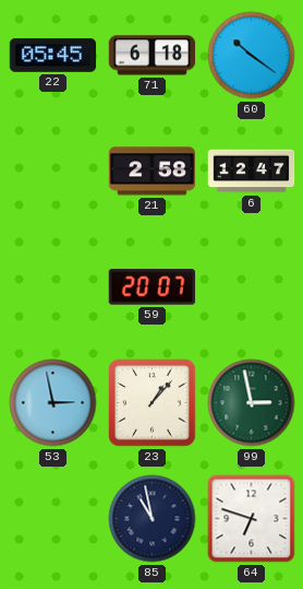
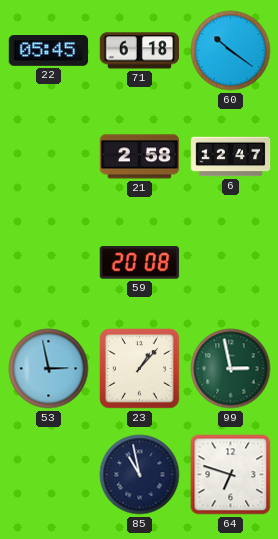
59: 20:07 -> 20:08
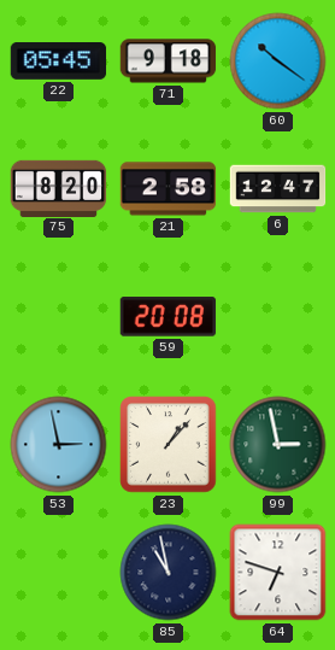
71: 6:18 -> 9:18
75: none -> 8:20
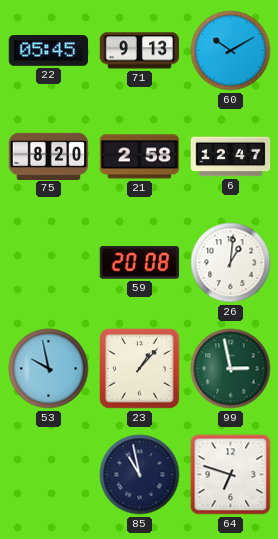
71: 9:18 -> 9:13
60: 10:21 -> 10:10
26: none -> 1:01
53: 2:58 -> 9:58
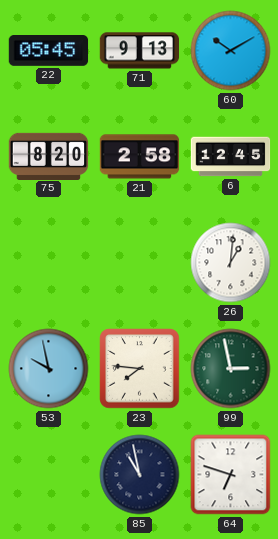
6: 12:47 -> 12:45
59: 20:08 -> none
23: 1:07 -> 7:46
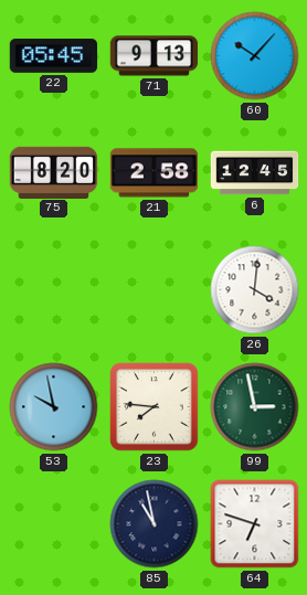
60: 10:10 -> 10:07
26: 1:01 -> 4:01
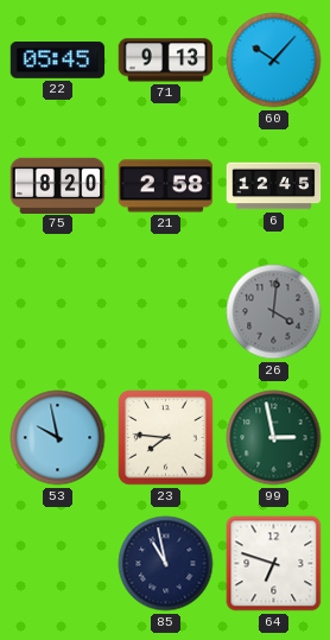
26 dial: white -> grey
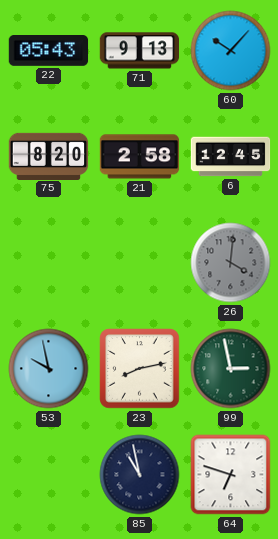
22: 05:45 -> 05:43
23: 7:46 -> 8:13
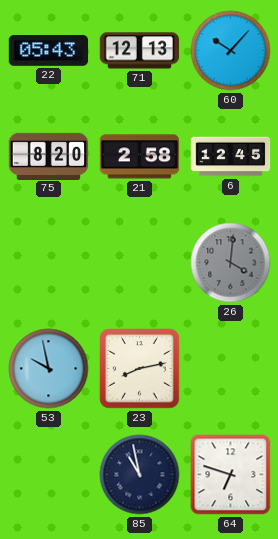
71: 9:13 -> 12:13
99: 2:58 -> none
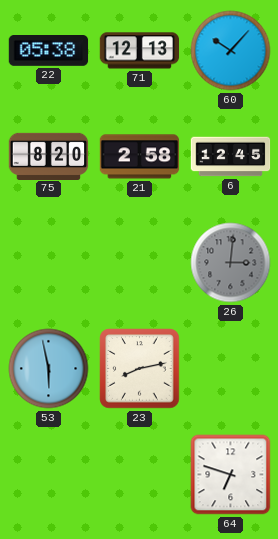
22: 05:43 -> 05:38
26: 4:01 -> 3:01
53: 9:58 -> 5:58
85: 10:58 -> none
